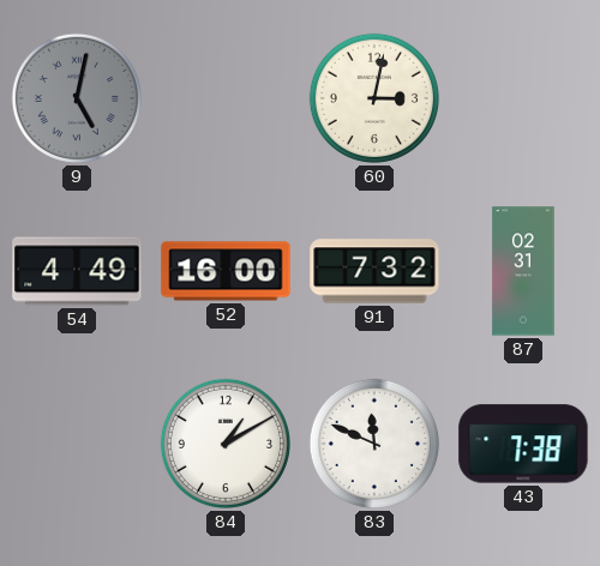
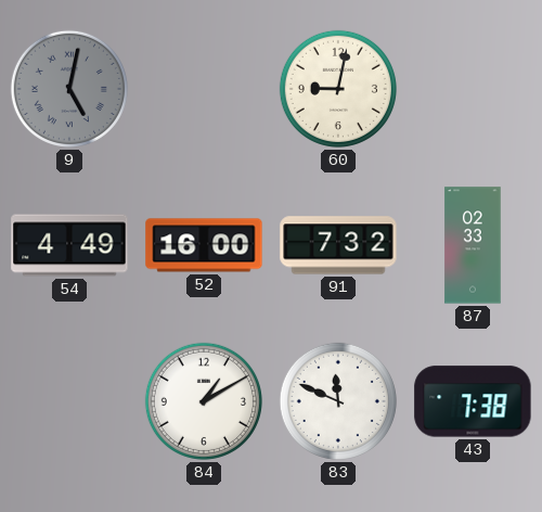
60: 3:02 -> 9:02
87: 02:31 -> 02:33
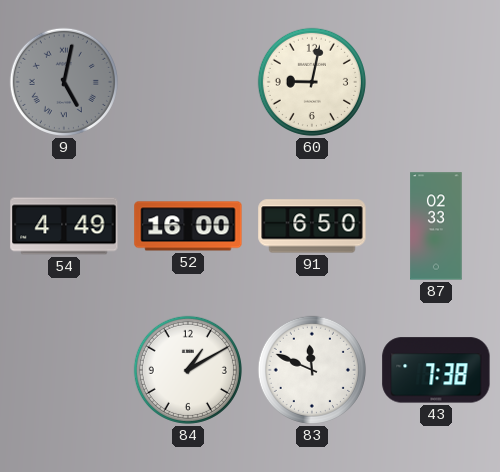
91: 7:32 -> 6:50
